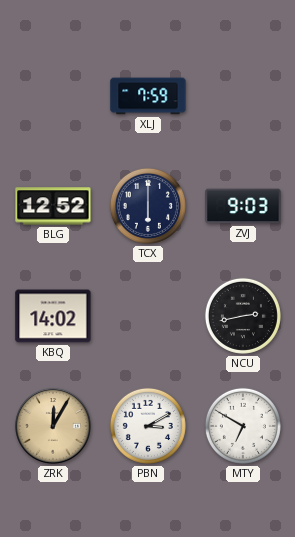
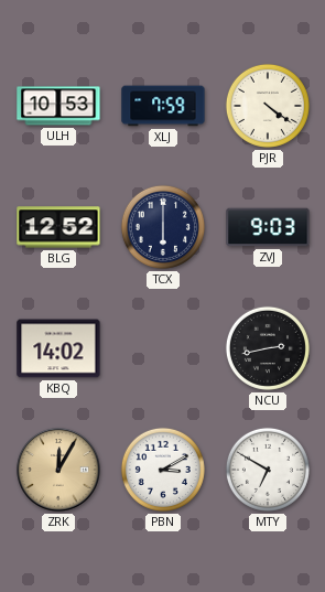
ULH: none -> 10:53
PJR: none -> 4:21
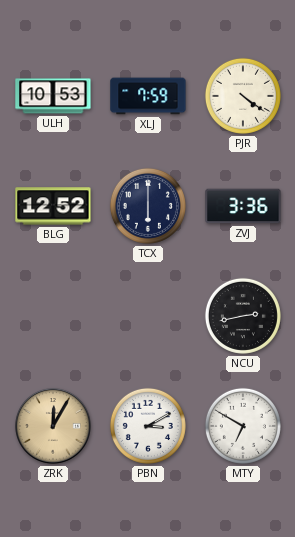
ZVJ: 9:03 -> 3:36
KBQ: 14:02 -> none
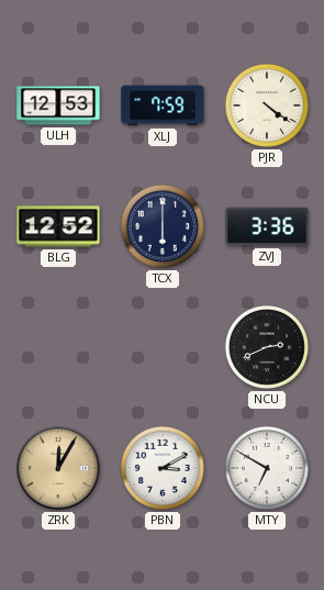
ULH: 10:53 -> 12:53
NCU: 2:43 -> 2:41
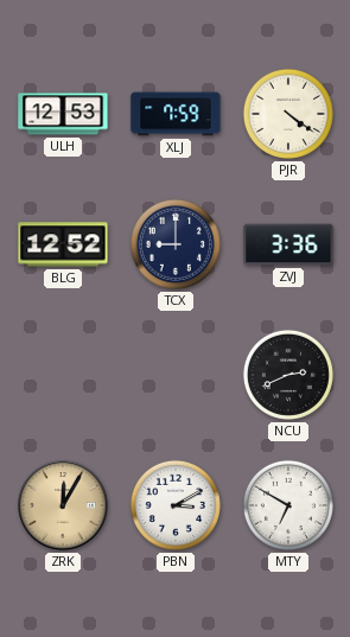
TCX: 6:00 -> 9:00
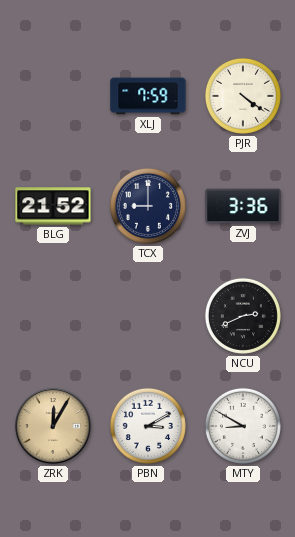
ULH: 12:53 -> none
BLG: 12:52 -> 21:52
MTY: 6:50 -> 8:50
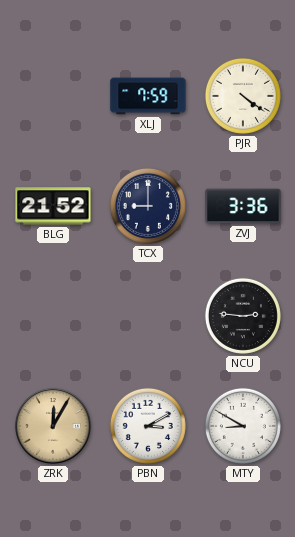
NCU: 2:41 -> 2:46
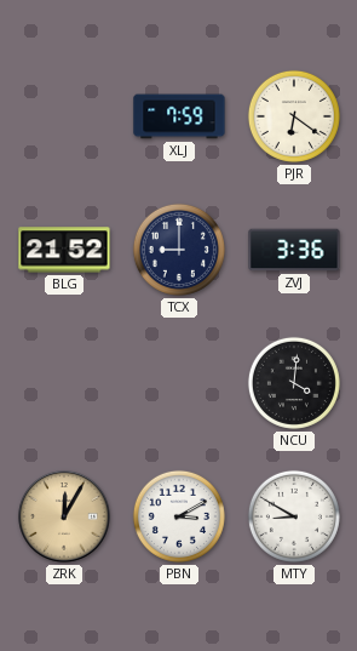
PJR: 4:21 -> 6:21
NCU: 2:46 -> 4:01
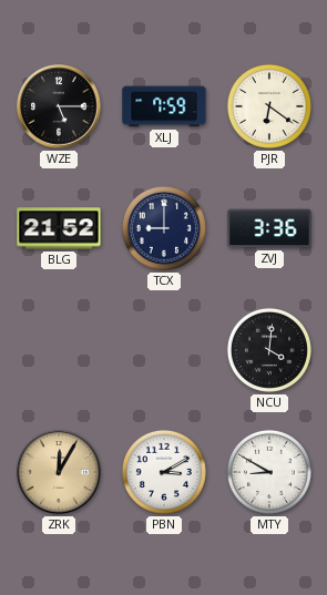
WZE: none -> 5:15
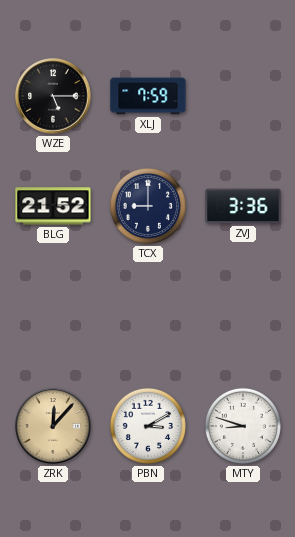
PJR: 6:21 -> none
NCU: 4:01 -> none
ZRK: 12:05 -> 12:07
MTY: 8:50 -> 8:48
